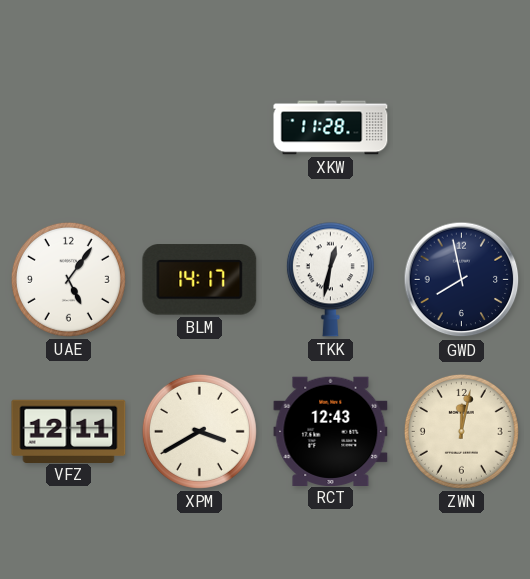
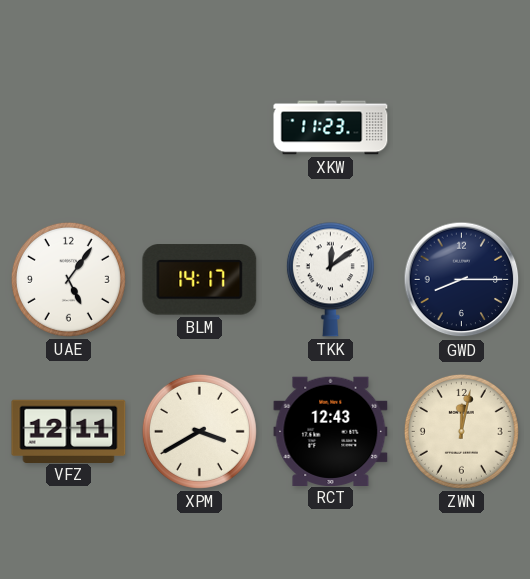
XKW: 11:28 -> 11:23
TKK: 12:32 -> 12:09
GWD: 7:58 -> 8:15
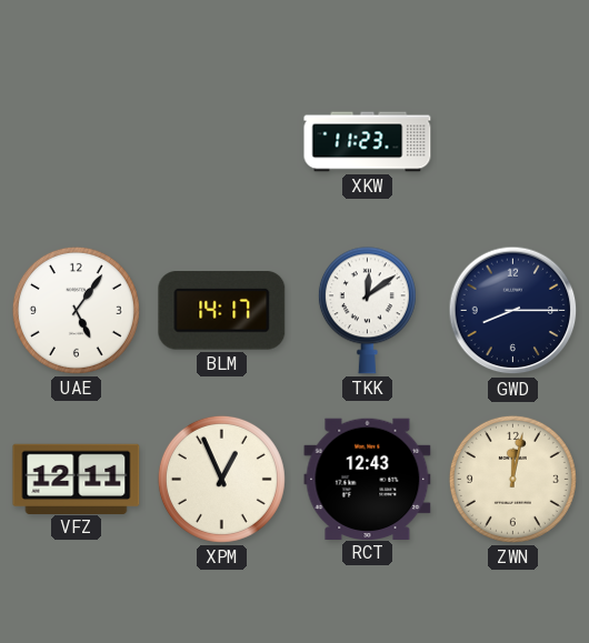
XPM: 3:40 -> 12:56
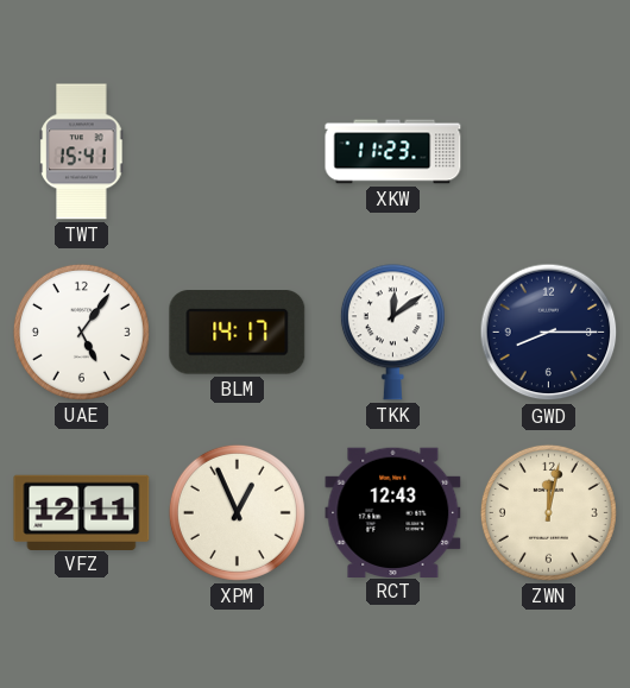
TWT: none -> 15:41
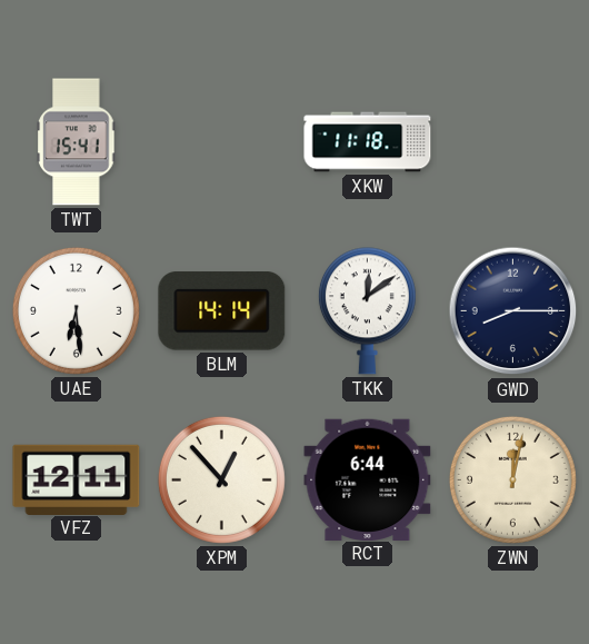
XKW: 11:23 -> 11:18
UAE: 5:06 -> 6:29
BLM: 14:17 -> 14:14
XPM: 12:56 -> 12:53
RCT: 12:43 -> 6:44
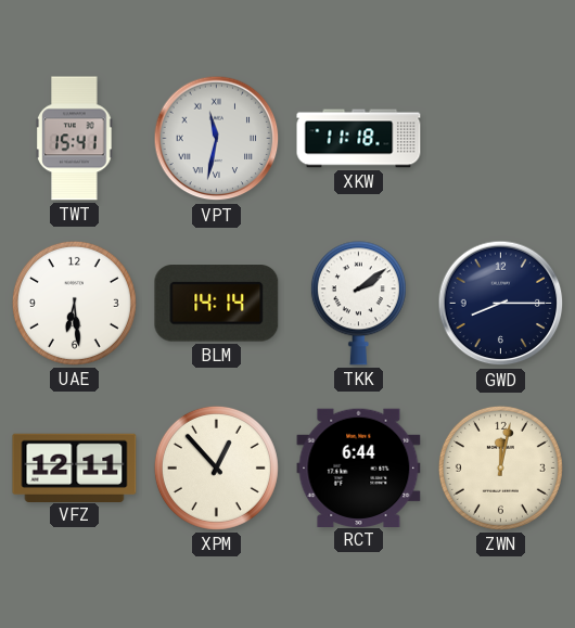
VPT: none -> 11:32
TKK: 12:09 -> 2:09
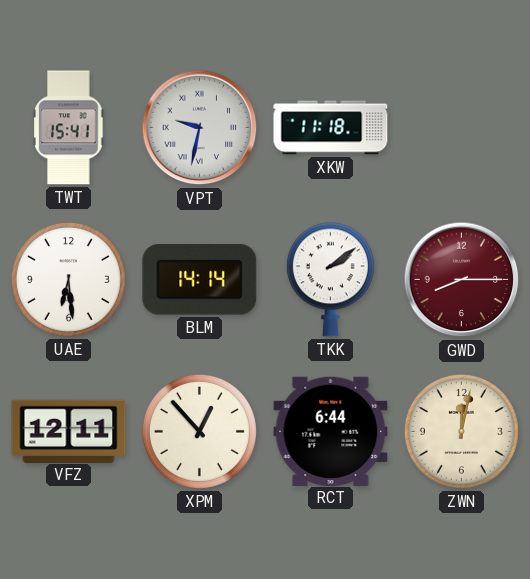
VPT: 11:32 -> 9:32
GWD dial: navy -> burgundy
